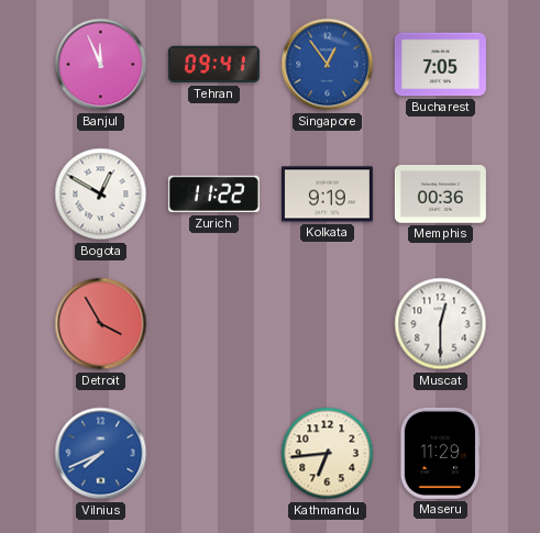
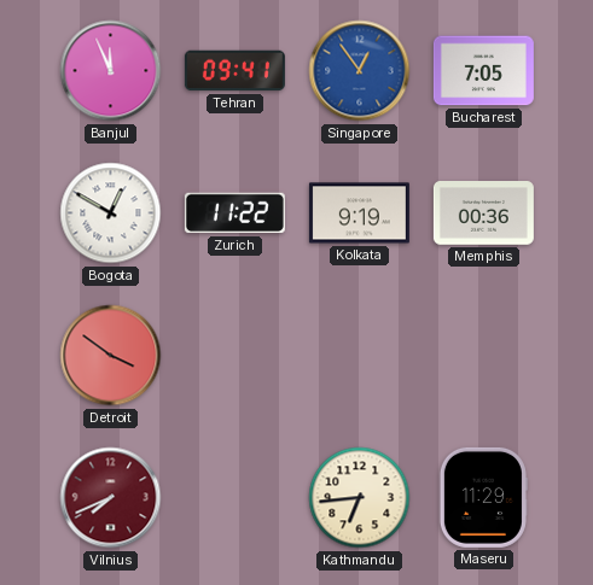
Detroit: 3:55 -> 3:51
Muscat: 12:30 -> none
Vilnius dial: blue -> burgundy
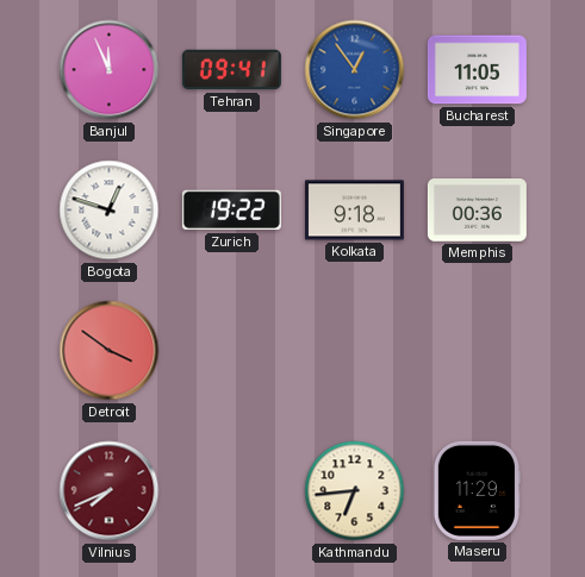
Bucharest: 7:05 -> 11:05
Bogota: 12:50 -> 12:48
Zurich: 11:22 -> 19:22
Kolkata: 9:19 -> 9:18
